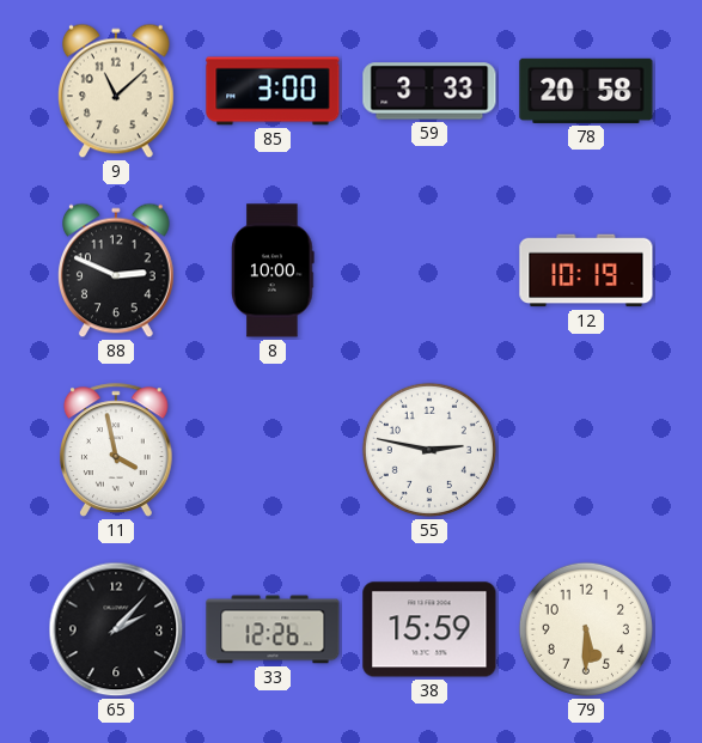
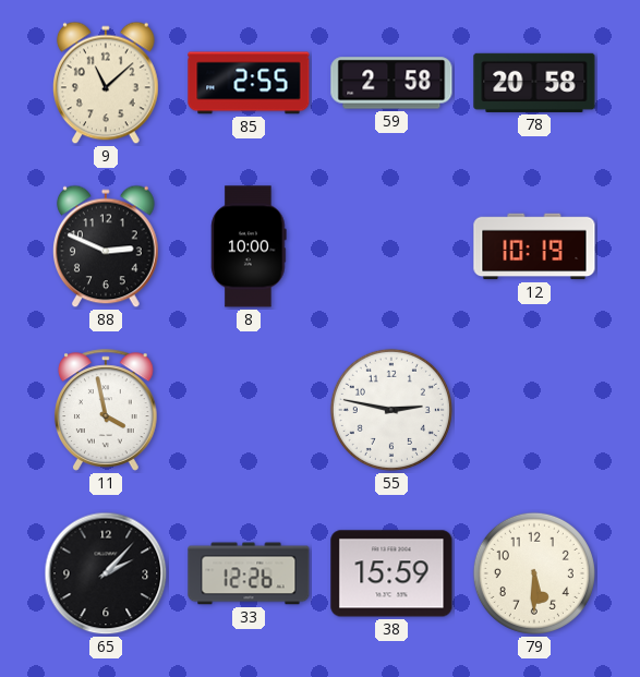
85: 3:00 -> 2:55
59: 3:33 -> 2:58
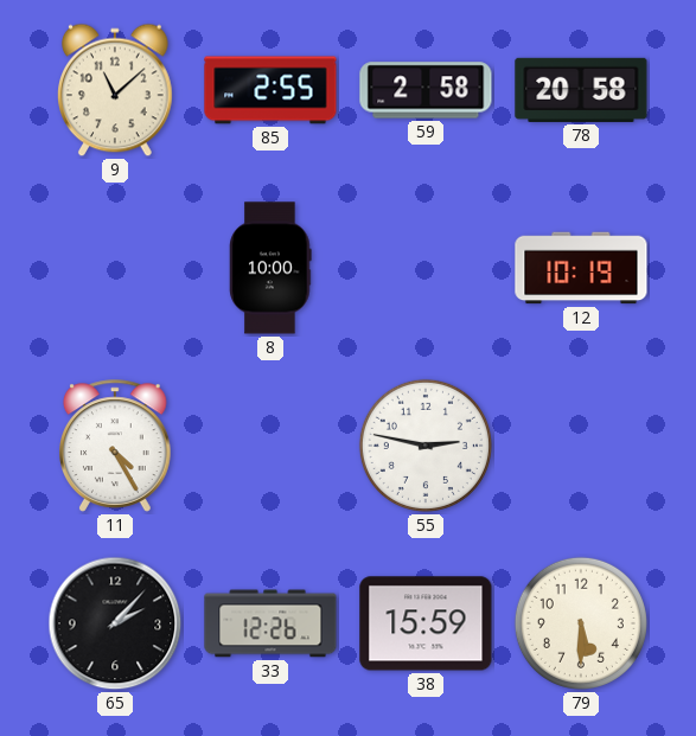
88: 2:49 -> none
11: 3:58 -> 4:25
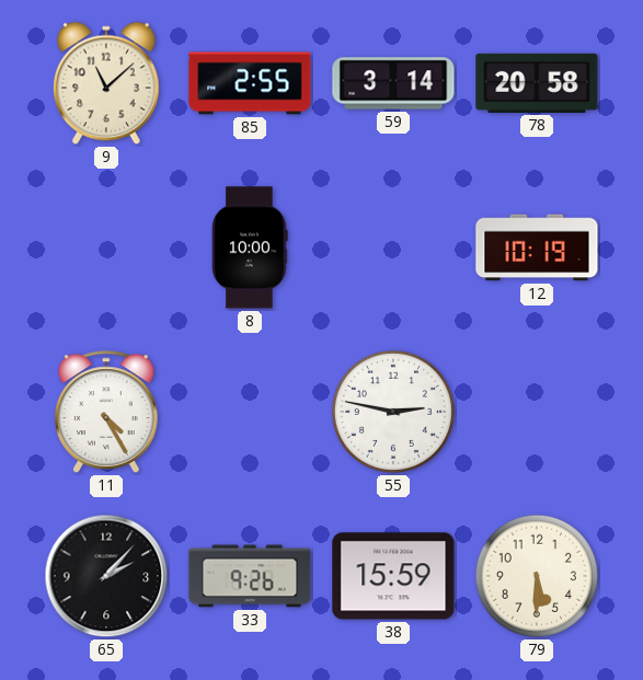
59: 2:58 -> 3:14
33: 12:26 -> 9:26
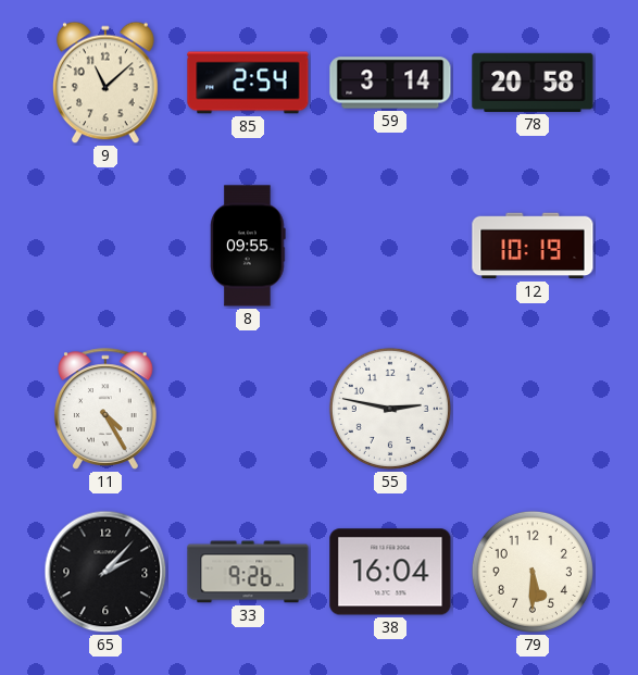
85: 2:55 -> 2:54
8: 10:00 -> 09:55
38: 15:59 -> 16:04
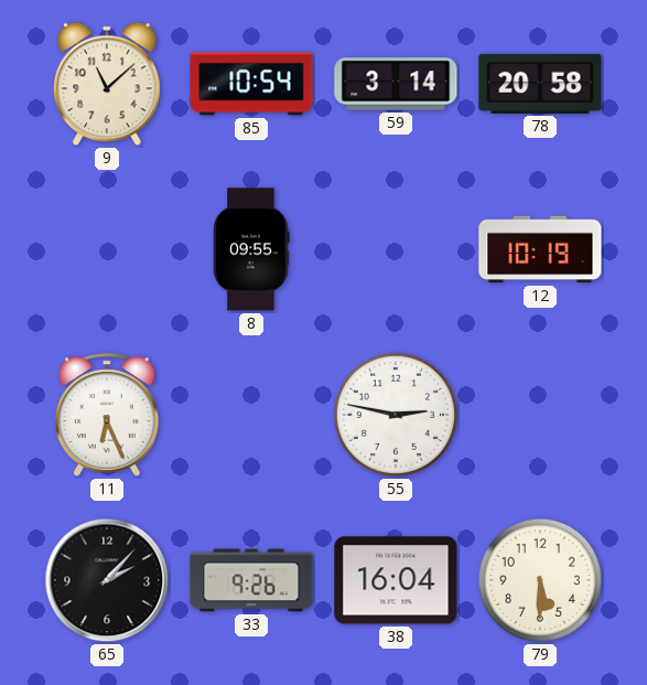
85: 2:54 -> 10:54
11: 4:25 -> 6:26
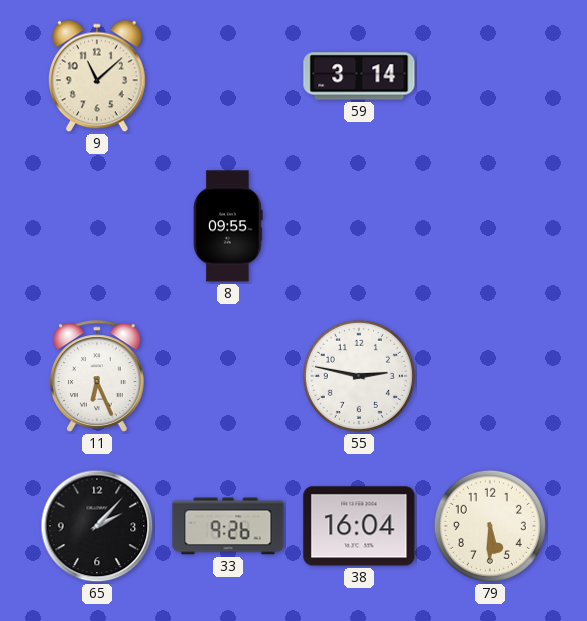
85: 10:54 -> none
78: 20:58 -> none
12: 10:19 -> none
